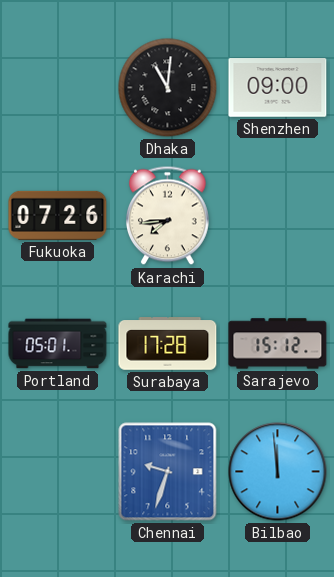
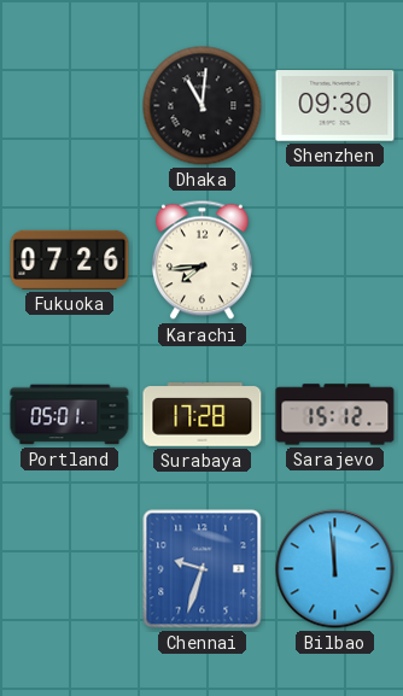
Shenzhen: 09:00 -> 09:30
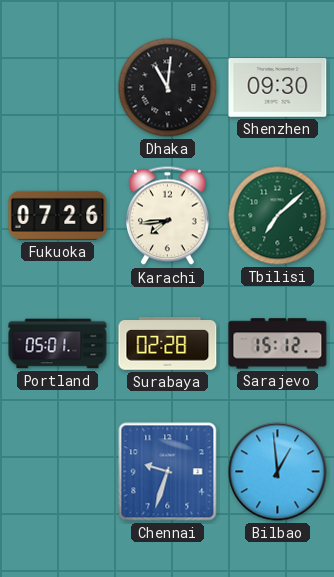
Tbilisi: none -> 7:08
Surabaya: 17:28 -> 02:28
Bilbao: 11:59 -> 12:59
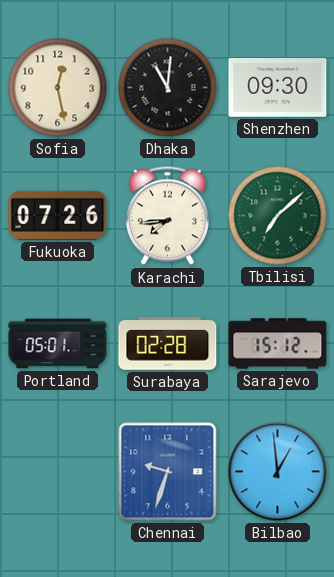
Sofia: none -> 12:28
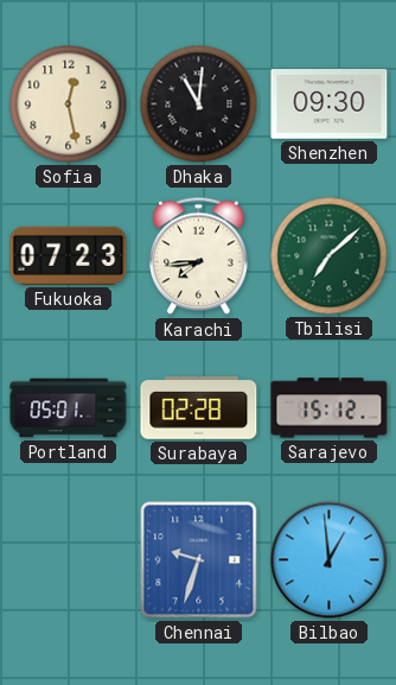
Fukuoka: 07:26 -> 07:23
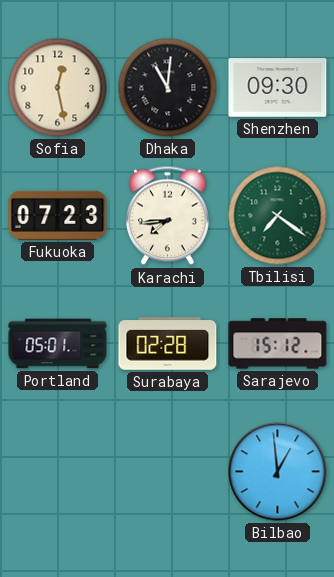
Tbilisi: 7:08 -> 7:21
Chennai: 9:33 -> none
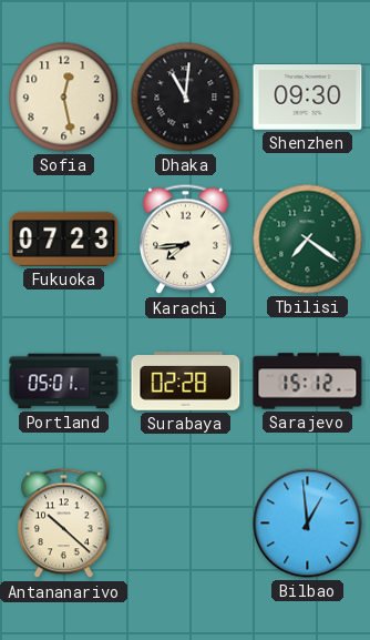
Antananarivo: none -> 10:22
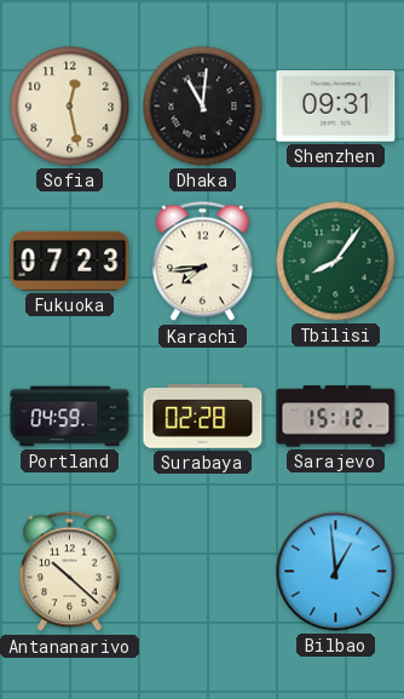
Shenzhen: 09:30 -> 09:31
Tbilisi: 7:21 -> 8:06
Portland: 05:01 -> 04:59
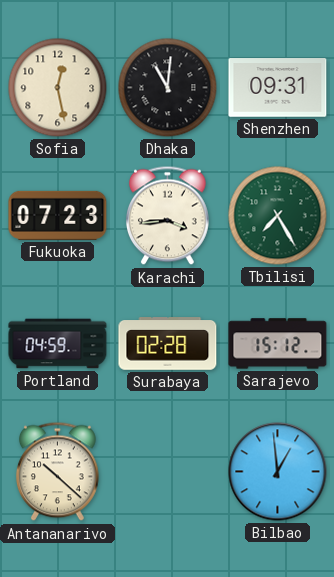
Karachi: 7:44 -> 3:44
Tbilisi: 8:06 -> 7:25
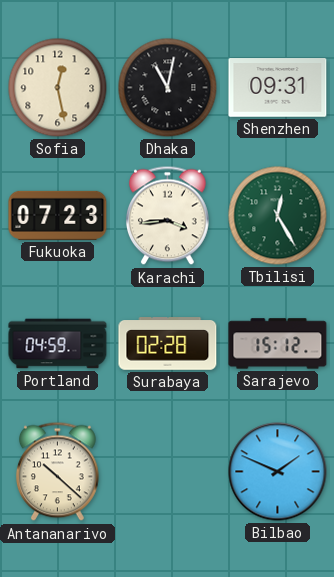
Dhaka: 11:01 -> 11:02
Tbilisi: 7:25 -> 12:25
Bilbao: 12:59 -> 1:49
